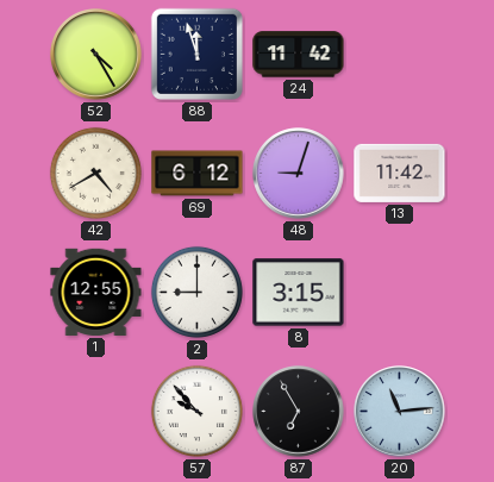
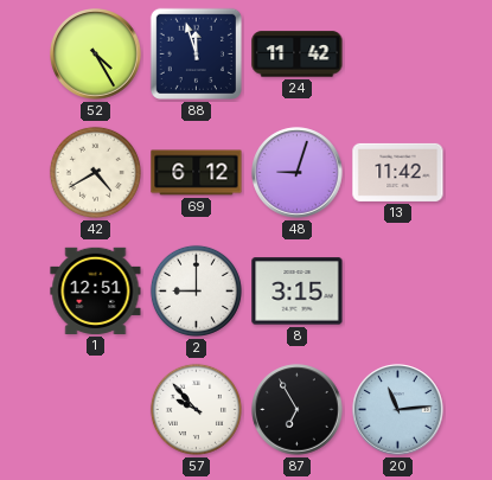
1: 12:55 -> 12:51
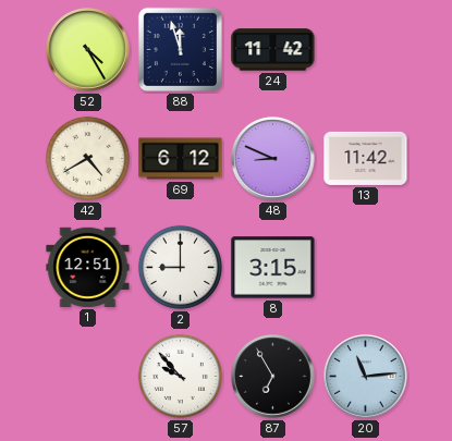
48: 9:03 -> 8:49
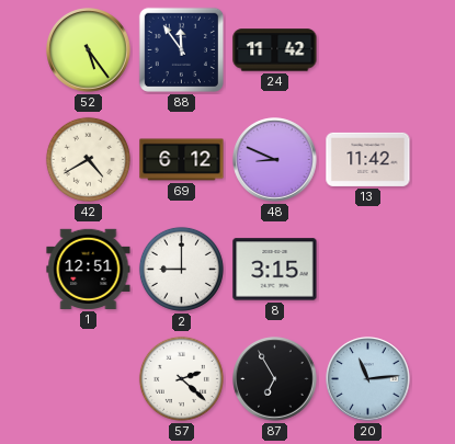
52: 4:25 -> 5:24
88: 11:57 -> 11:54
57: 9:53 -> 2:22
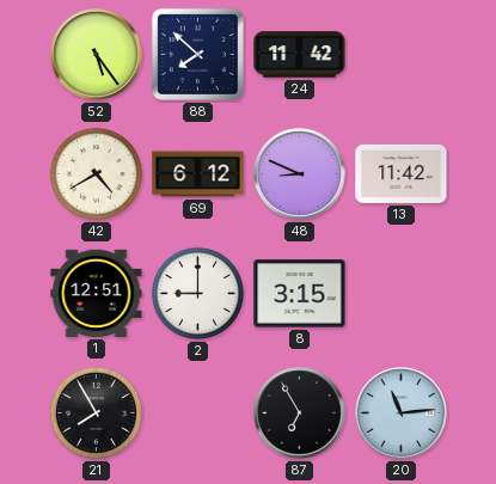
88: 11:54 -> 7:52
21: none -> 7:55
57: 2:22 -> none
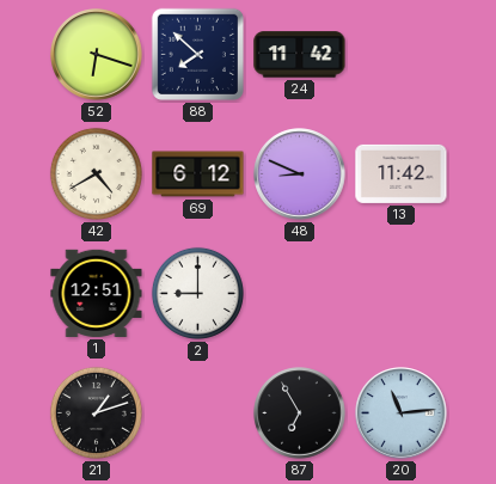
52: 5:24 -> 6:18
8: 3:15 -> none
21: 7:55 -> 1:12
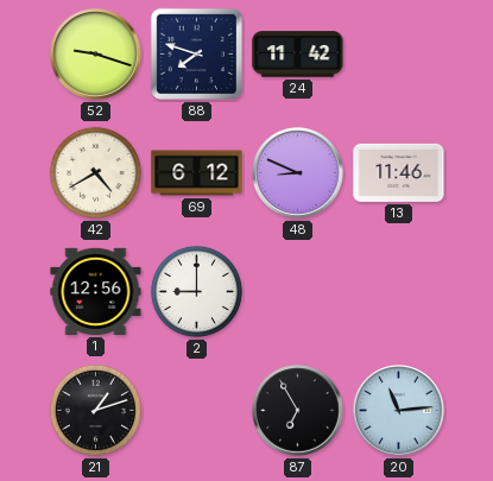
52: 6:18 -> 9:18
88: 7:52 -> 7:48
13: 11:42 -> 11:46
1: 12:51 -> 12:56
